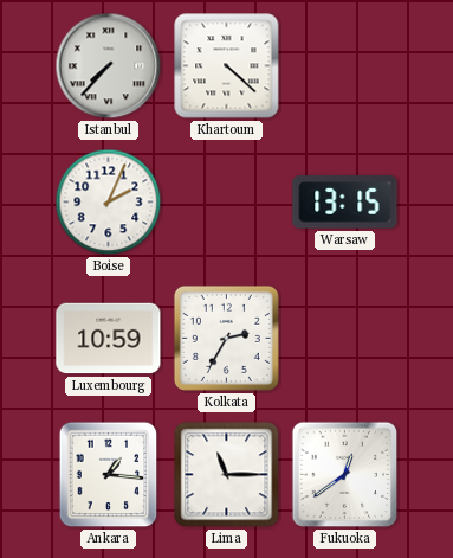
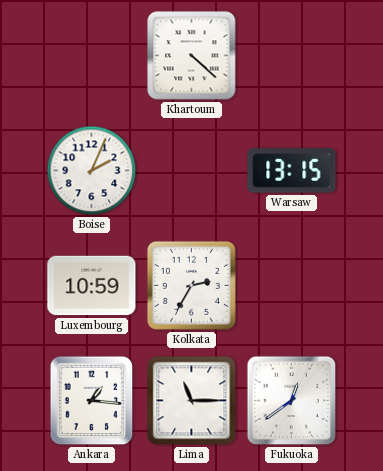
Istanbul: 7:37 -> none
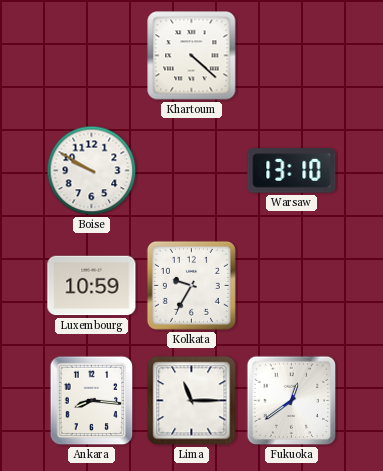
Boise: 2:04 -> 9:50
Warsaw: 13:15 -> 13:10
Kolkata: 2:35 -> 9:35
Ankara: 1:16 -> 8:16
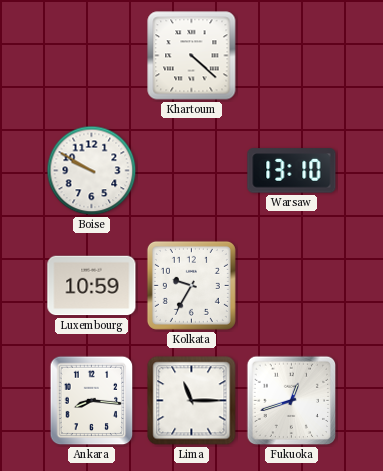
Fukuoka: 12:39 -> 12:42
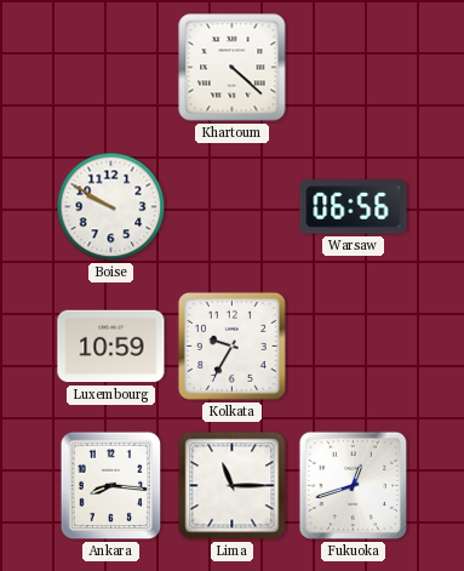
Warsaw: 13:10 -> 06:56
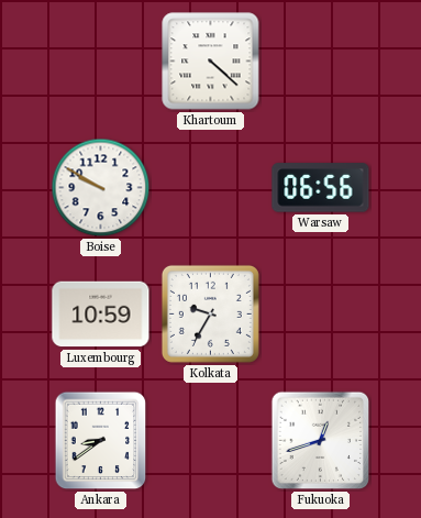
Ankara: 8:16 -> 8:39
Lima: 11:15 -> none
